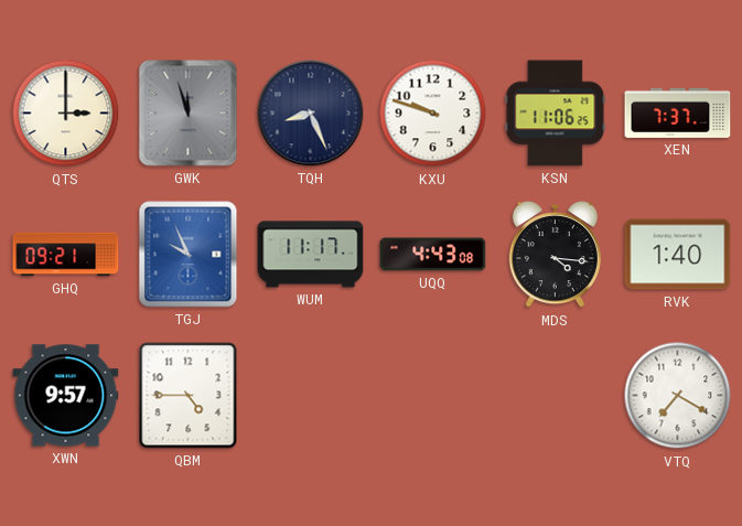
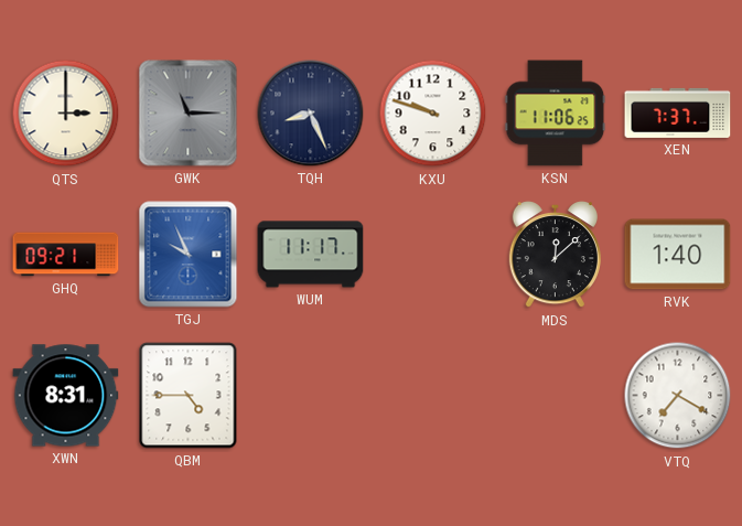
GWK: 11:57 -> 11:15
UQQ: 4:43 -> none
MDS: 4:16 -> 12:08
XWN: 9:57 -> 8:31
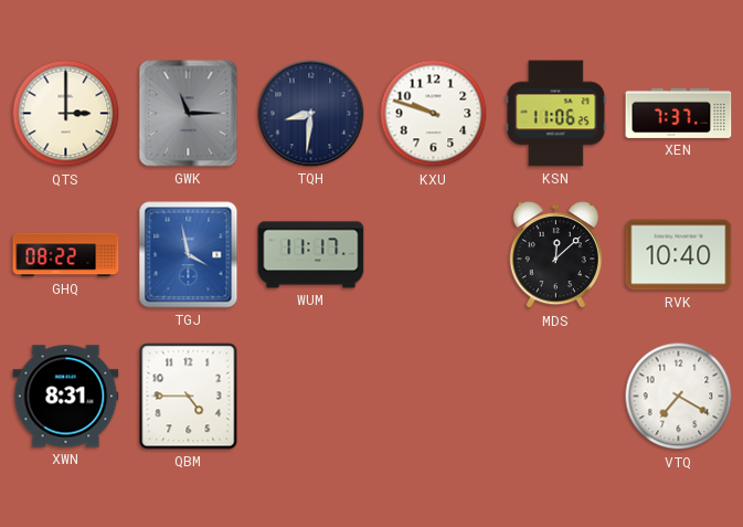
TQH: 8:26 -> 8:31
GHQ: 09:21 -> 08:22
TGJ: 9:56 -> 3:58
RVK: 1:40 -> 10:40
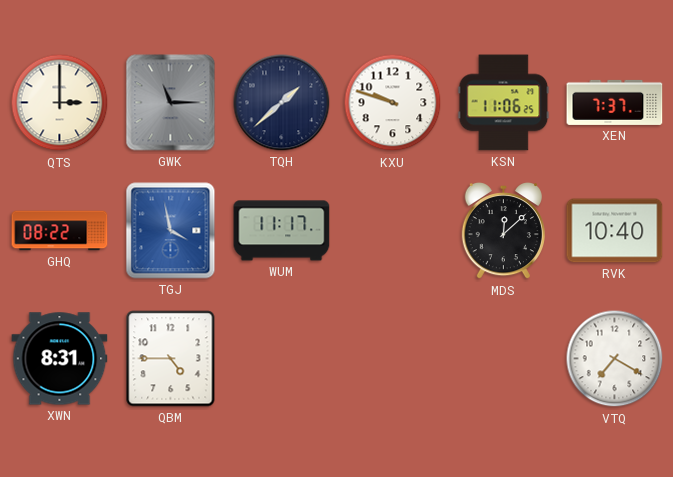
TQH: 8:31 -> 1:38
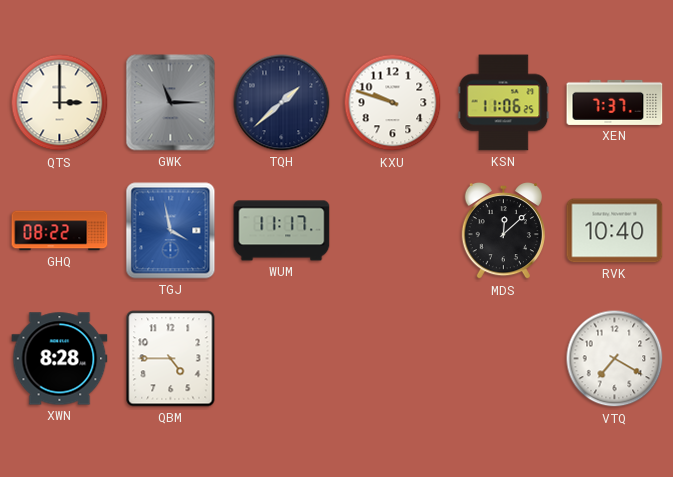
XWN: 8:31 -> 8:28
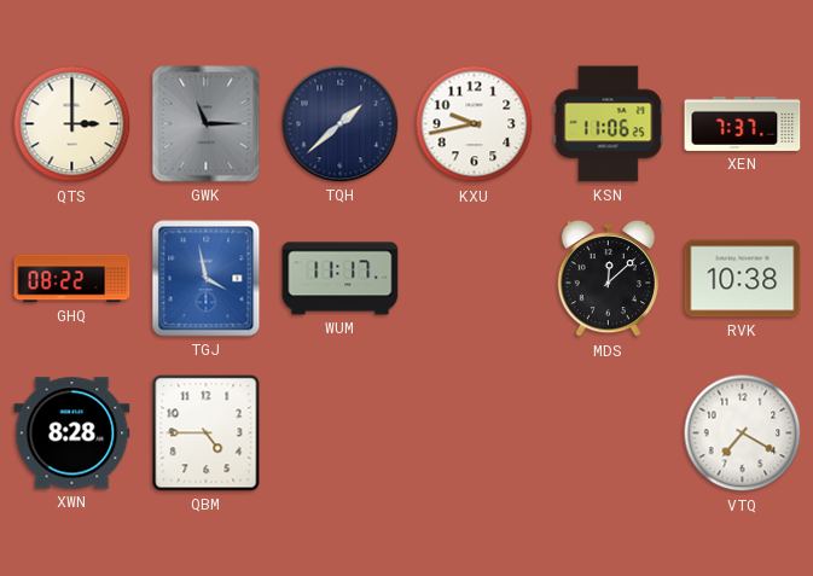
KXU: 9:48 -> 9:43
RVK: 10:40 -> 10:38
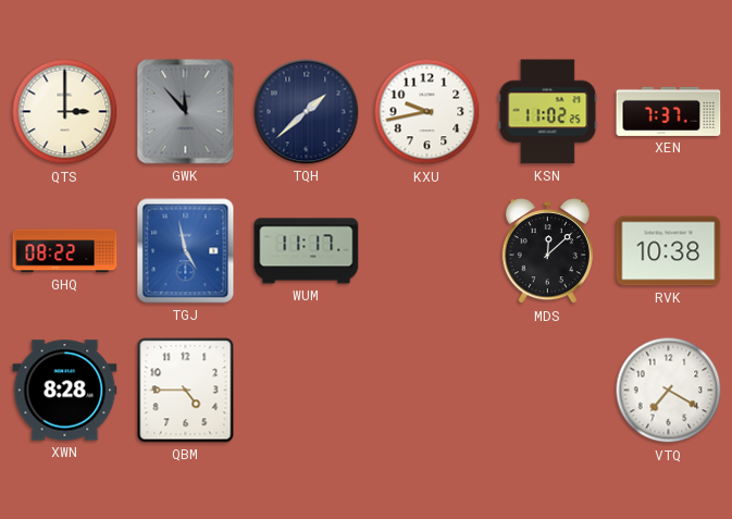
GWK: 11:15 -> 11:53
KSN: 11:06 -> 11:02
TGJ: 3:58 -> 4:58
